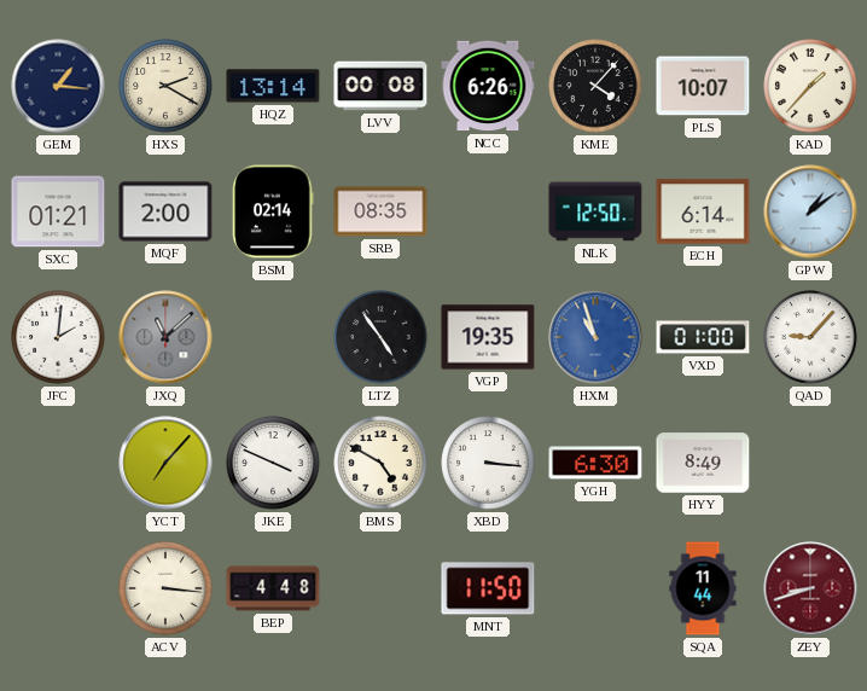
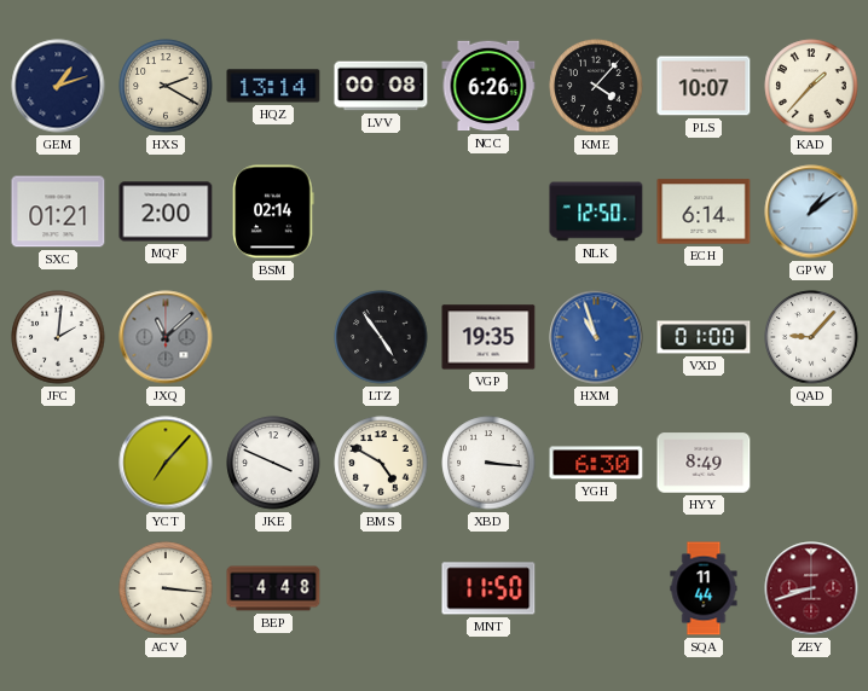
GEM: 1:16 -> 1:12
SRB: 08:35 -> none
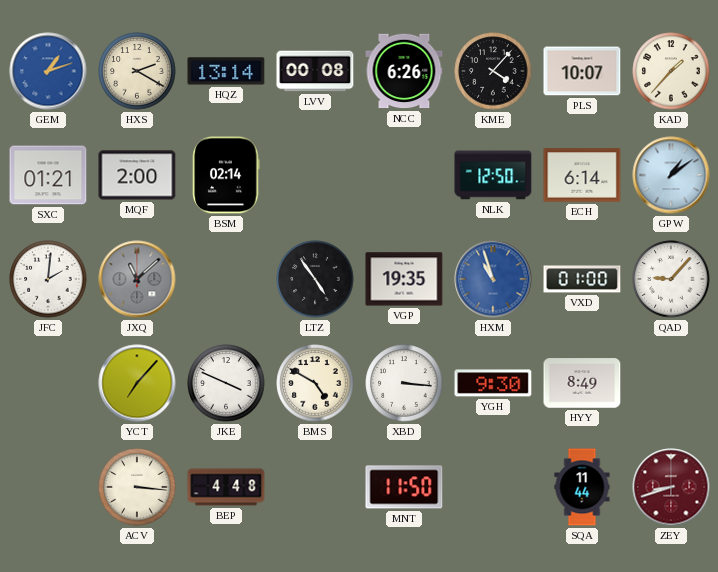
GEM dial: navy -> blue
YGH: 6:30 -> 9:30
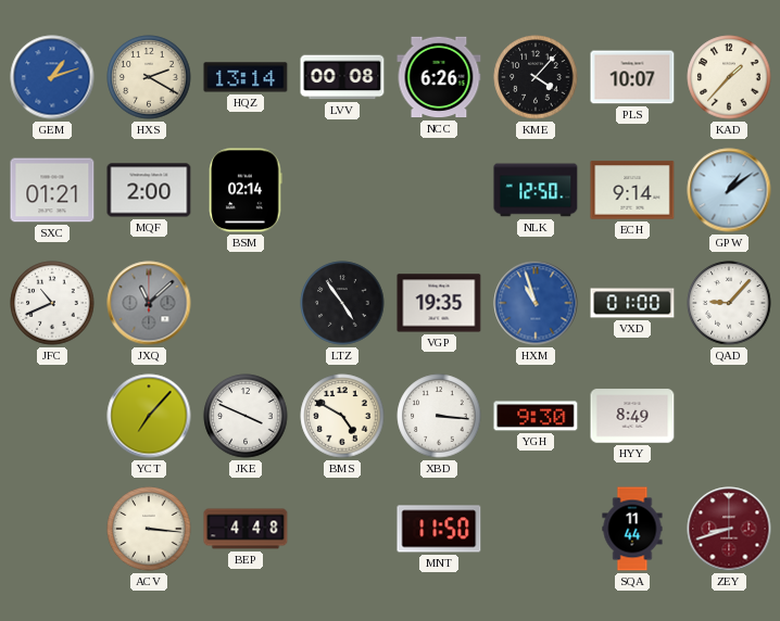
ECH: 6:14 -> 9:14
JFC: 2:01 -> 10:41
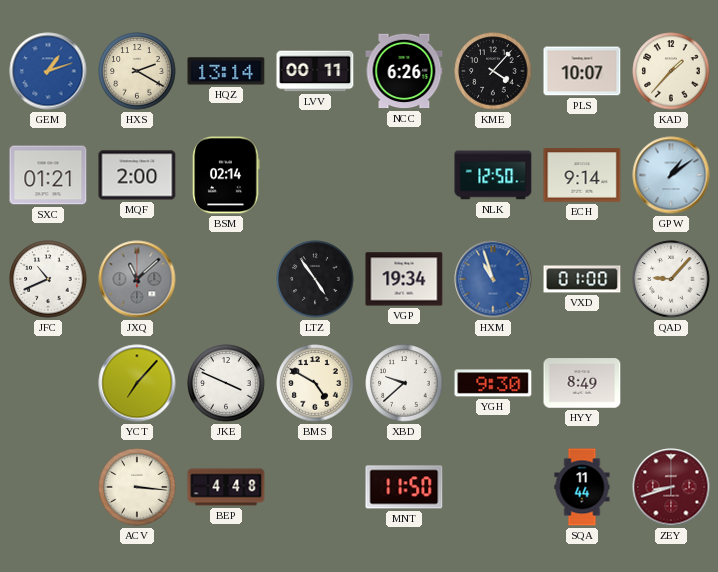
LVV: 00:08 -> 00:11
VGP: 19:35 -> 19:34
XBD: 3:16 -> 9:38
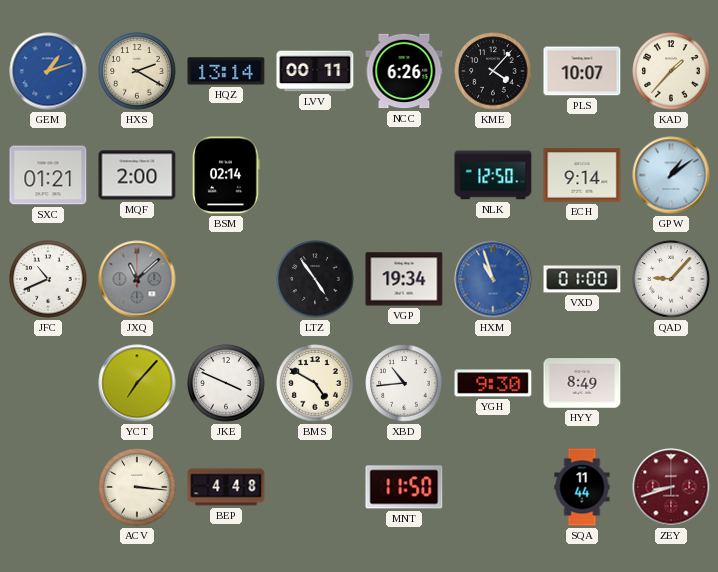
XBD: 9:38 -> 10:44
